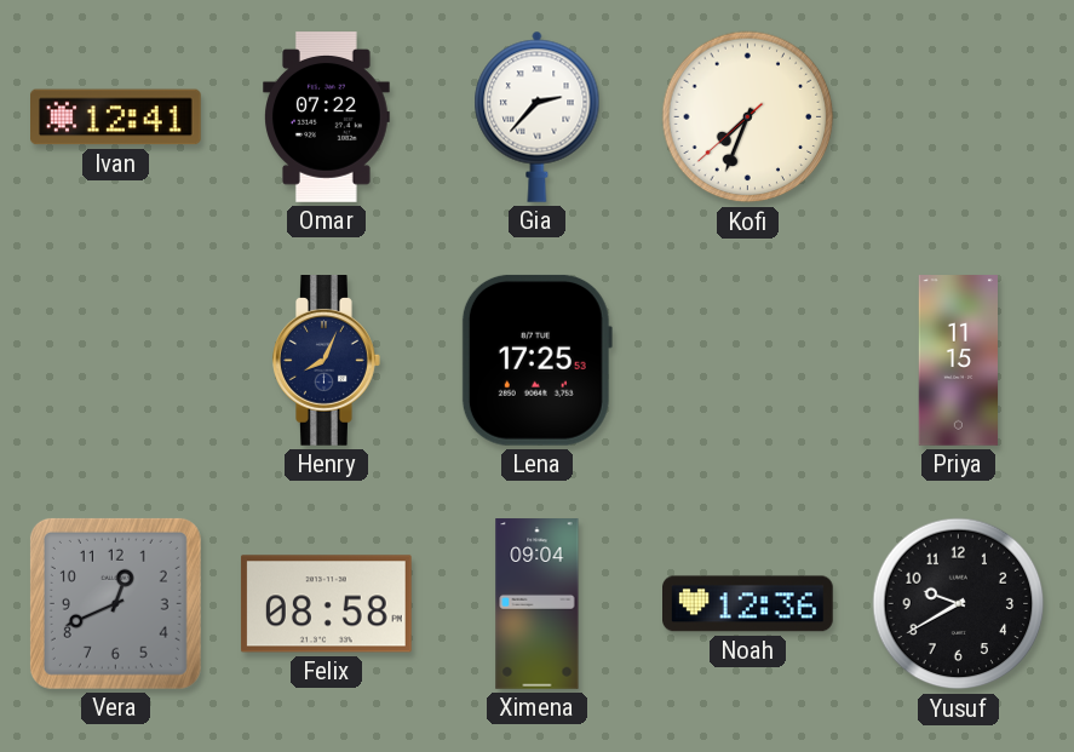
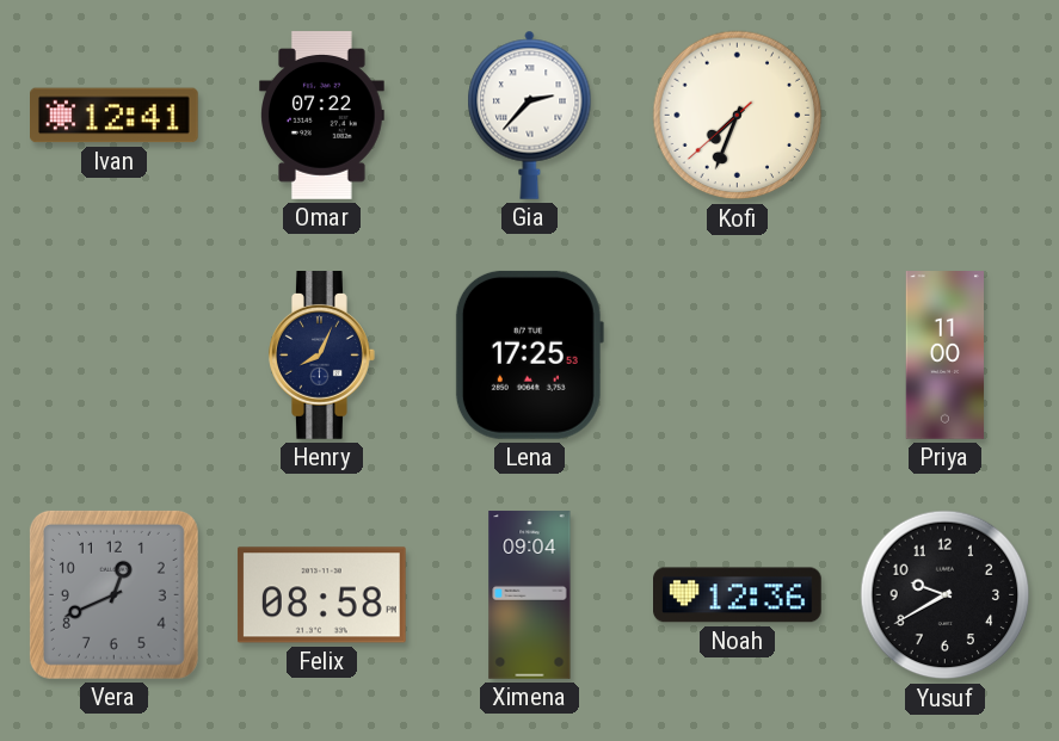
Priya: 11:15 -> 11:00
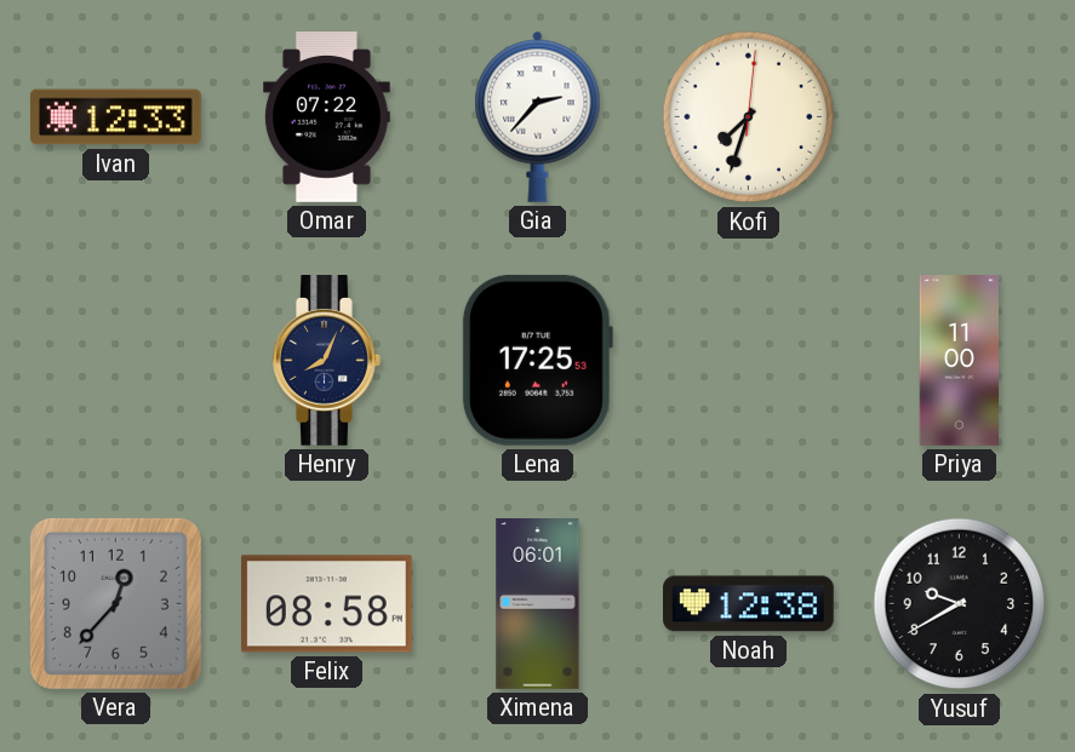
Ivan: 12:41 -> 12:33
Kofi: 7:33:38 -> 7:33:01
Vera: 12:41 -> 12:37
Ximena: 09:04 -> 06:01
Noah: 12:36 -> 12:38
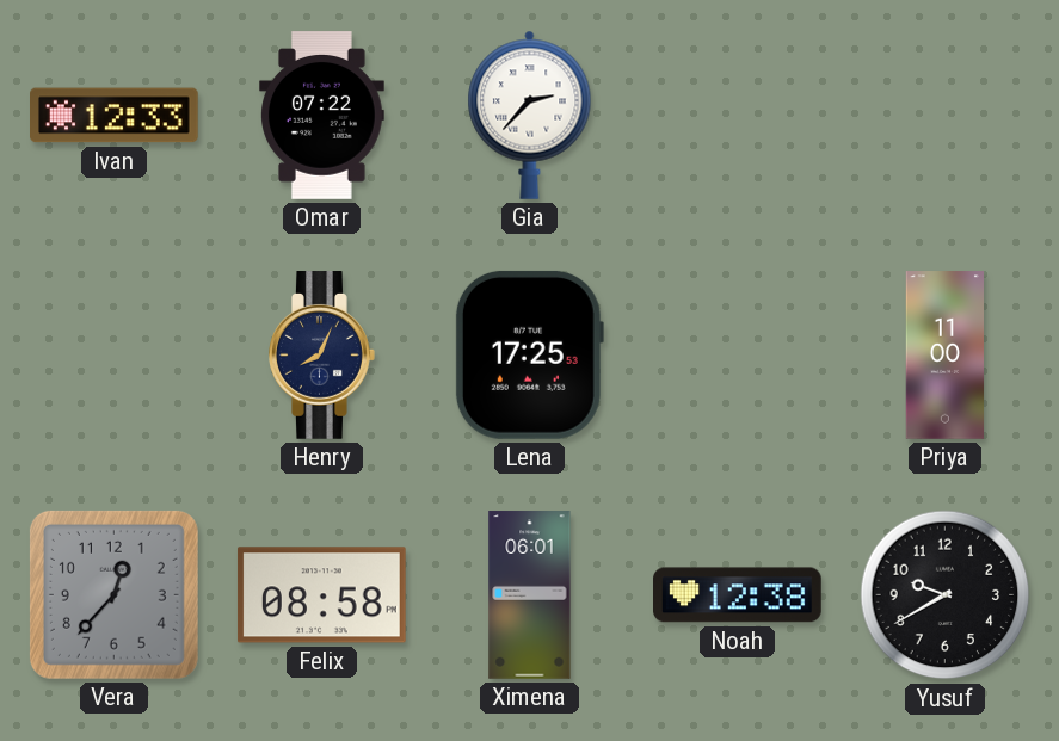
Kofi: 7:33 -> none
